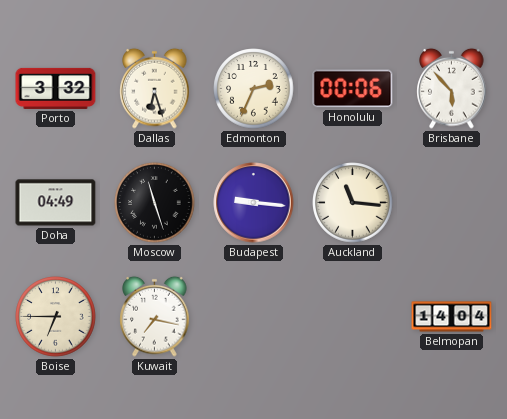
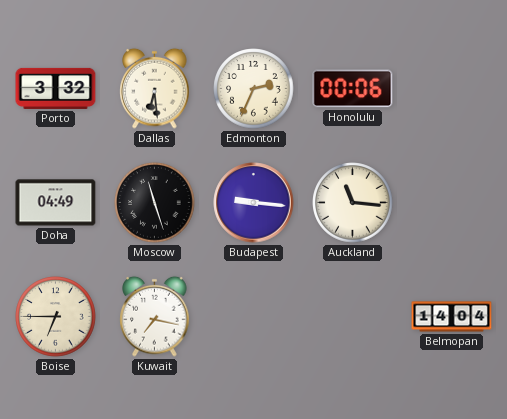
Dallas: 6:27 -> 6:29
Brisbane: 5:53 -> none
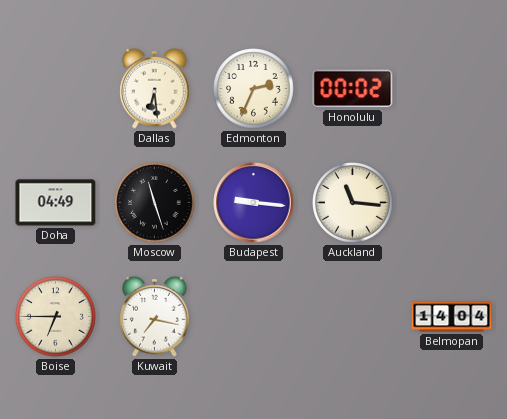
Porto: 3:32 -> none
Honolulu: 00:06 -> 00:02
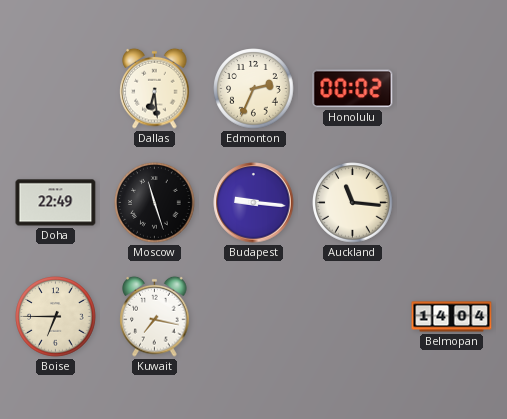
Doha: 04:49 -> 22:49
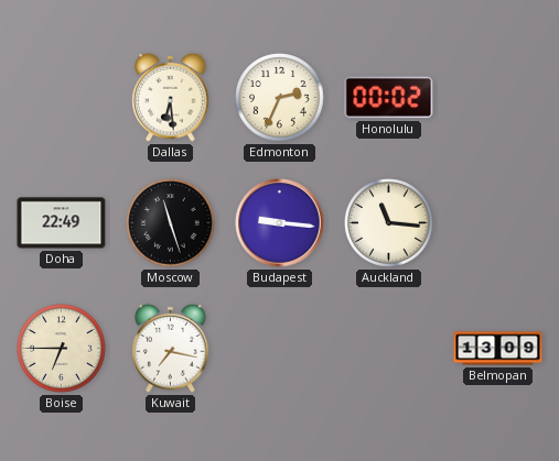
Belmopan: 14:04 -> 13:09
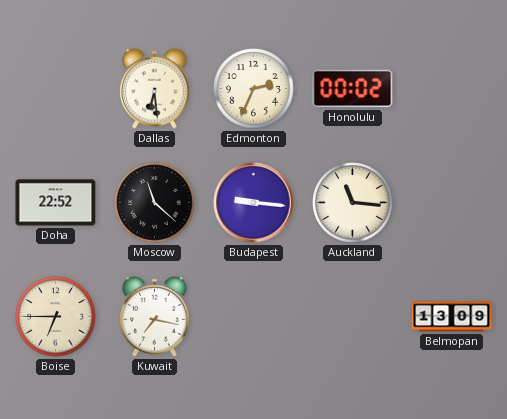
Doha: 22:49 -> 22:52
Moscow: 11:27 -> 11:22
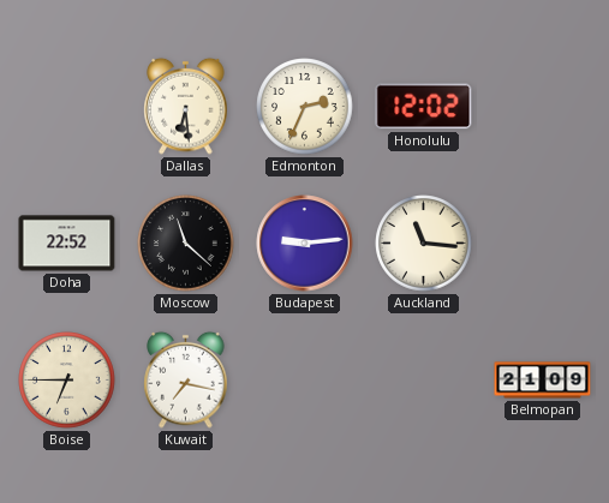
Honolulu: 00:02 -> 12:02
Budapest: 9:16 -> 9:14
Belmopan: 13:09 -> 21:09
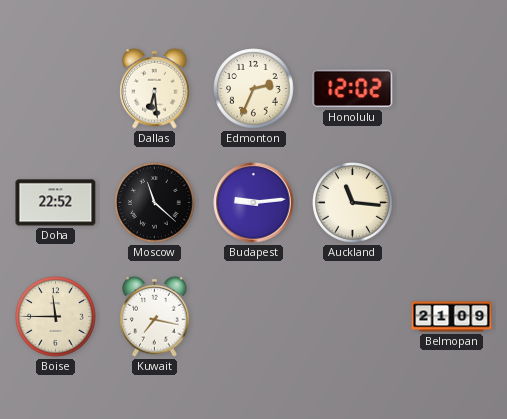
Boise: 6:45 -> 11:45
